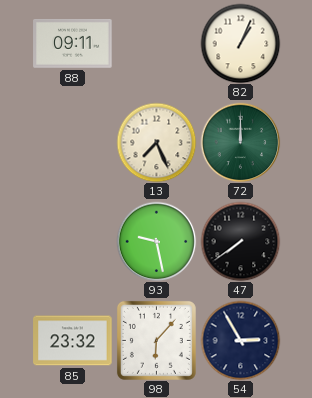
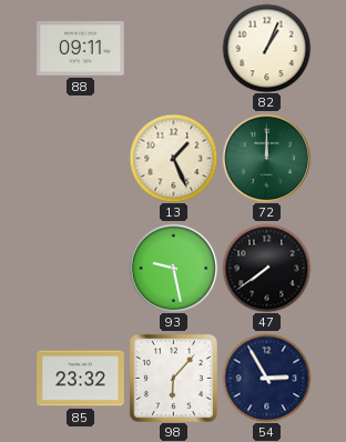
13: 7:26 -> 1:26
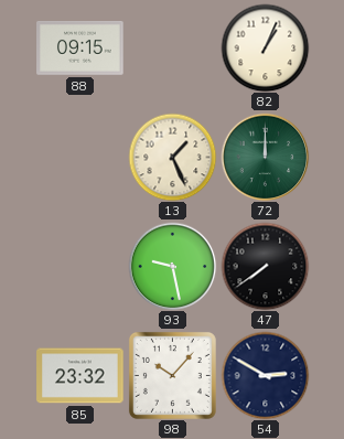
88: 09:11 -> 09:15
98: 6:07 -> 10:07
54: 2:55 -> 2:50
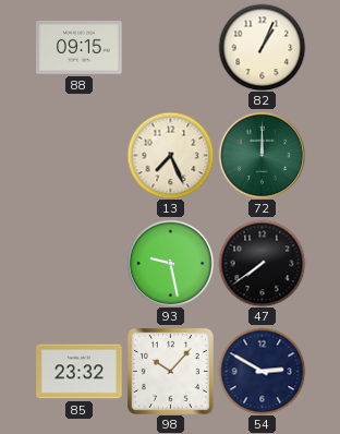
13: 1:26 -> 7:26
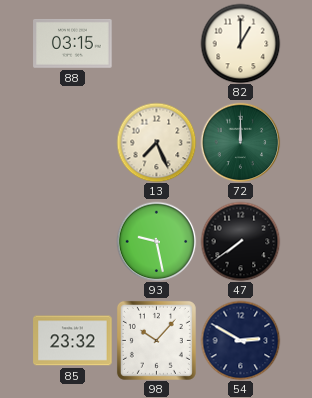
88: 09:15 -> 03:15
82: 1:04 -> 1:00
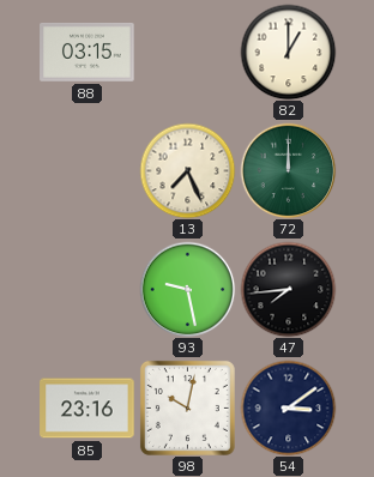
47: 7:39 -> 7:44
85: 23:32 -> 23:16
98: 10:07 -> 10:02
54: 2:50 -> 3:09
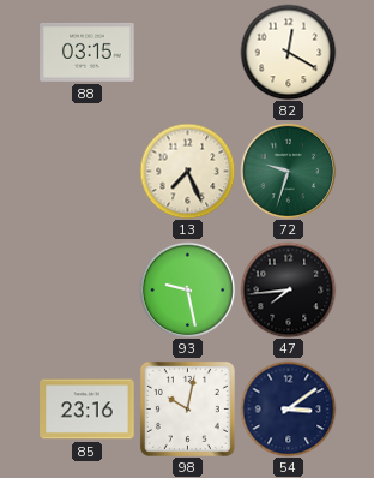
82: 1:00 -> 12:20
72: 12:00 -> 9:33
